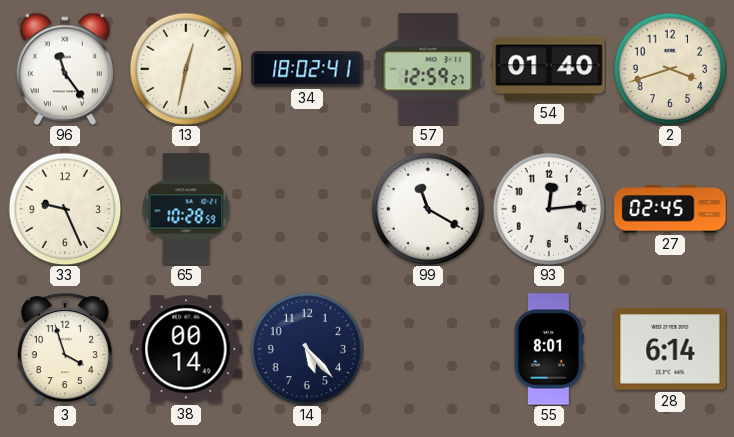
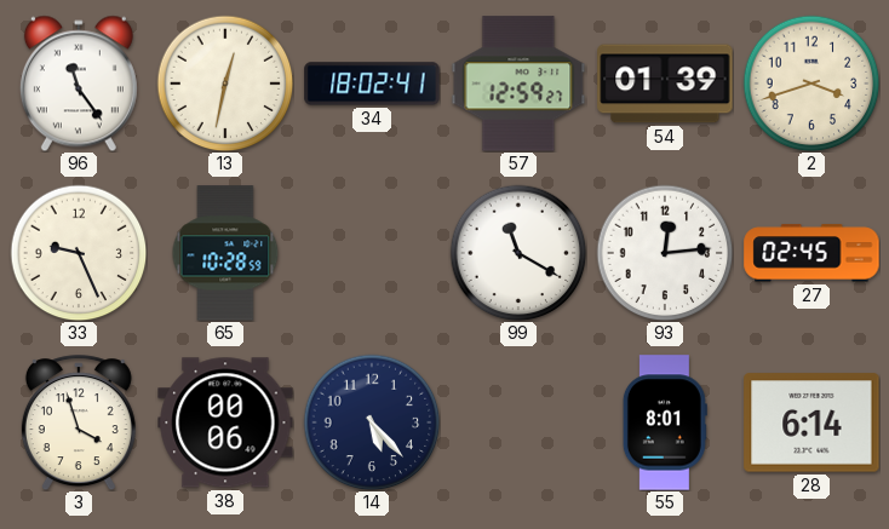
54: 01:40 -> 01:39
38: 00:14 -> 00:06
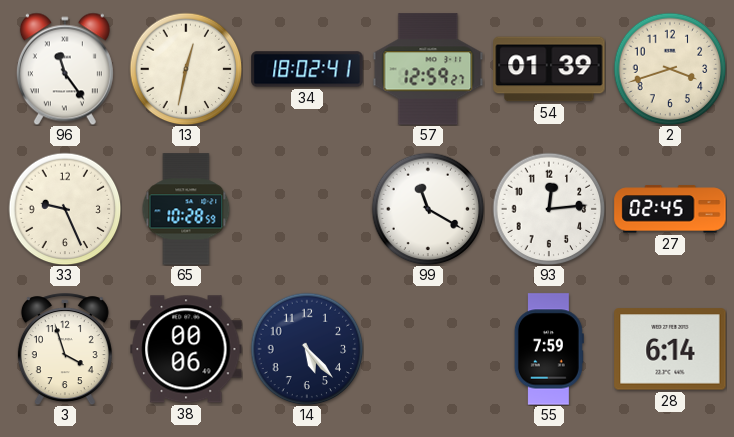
55: 8:01 -> 7:59
